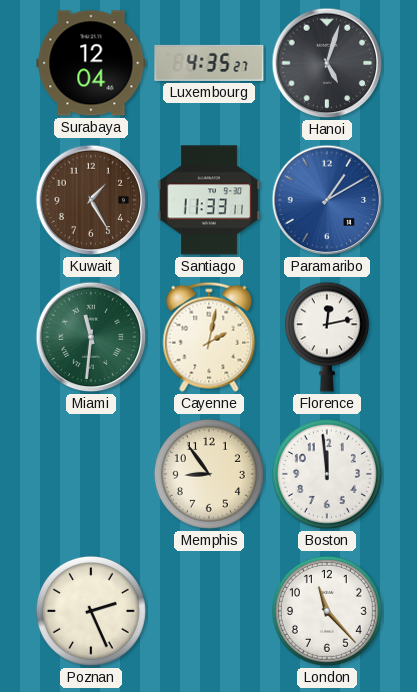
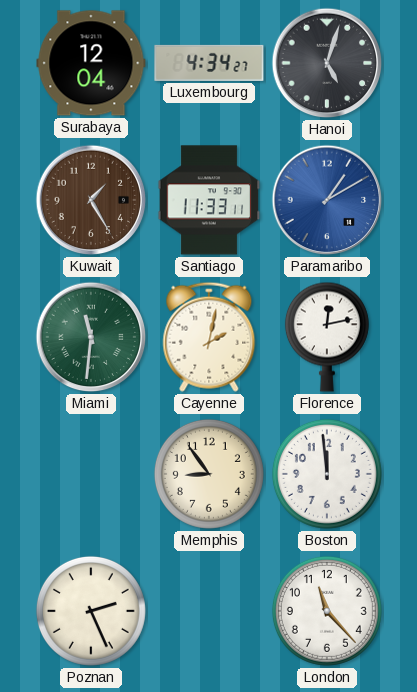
Luxembourg: 4:35 -> 4:34
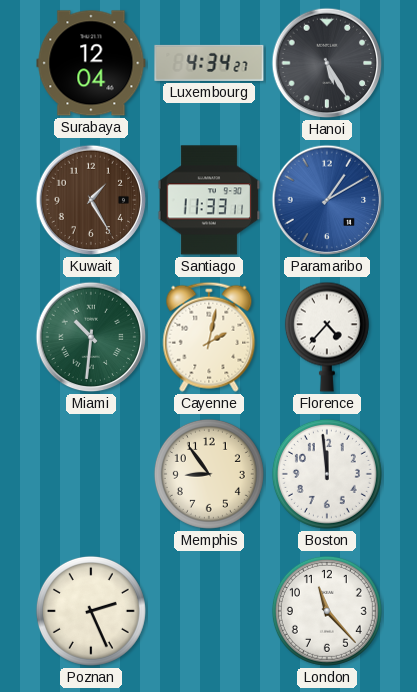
Hanoi: 5:03 -> 5:25
Miami: 11:31 -> 10:31
Florence: 12:13 -> 4:37
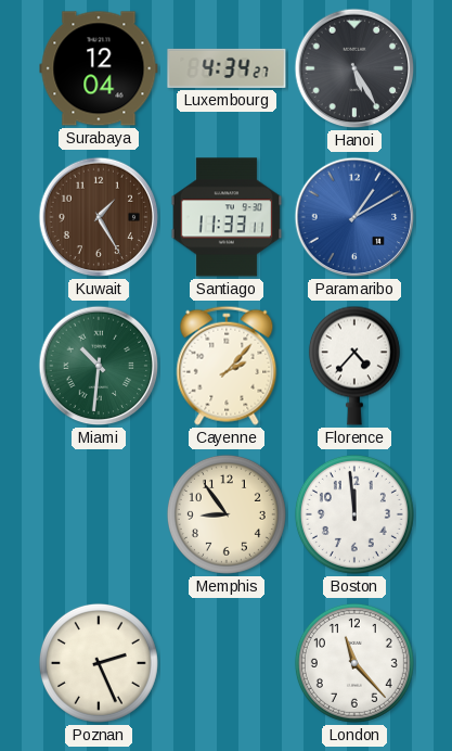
Cayenne: 2:02 -> 2:07
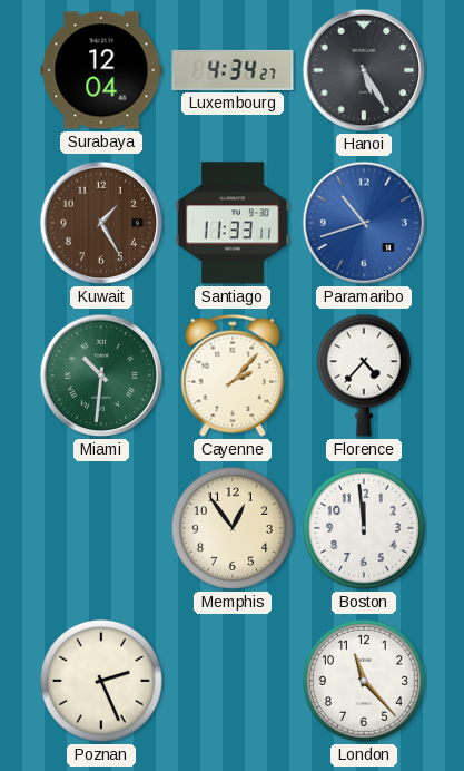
Paramaribo: 1:10 -> 10:42
Memphis: 8:54 -> 12:54
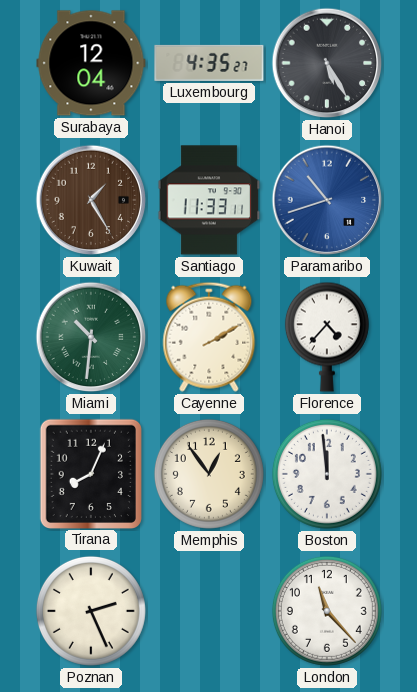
Luxembourg: 4:34 -> 4:35
Cayenne: 2:07 -> 2:10
Tirana: none -> 8:04
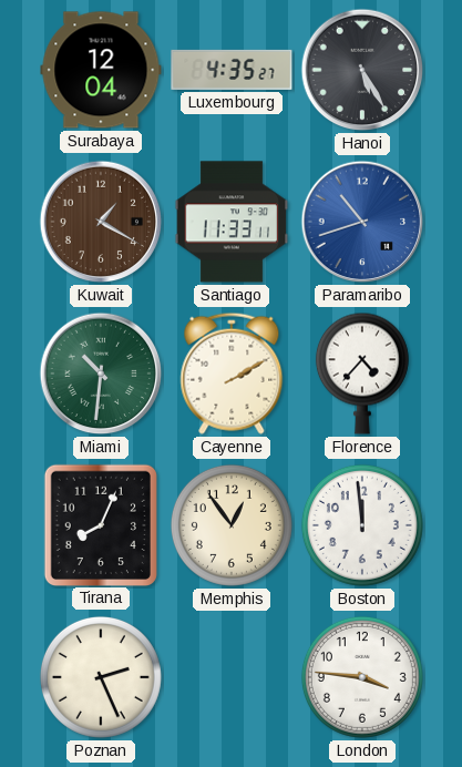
Kuwait: 1:25 -> 1:20
London: 11:23 -> 3:46
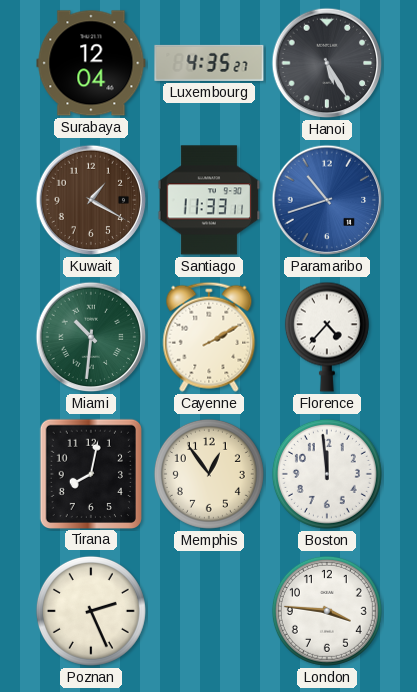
Tirana: 8:04 -> 8:02
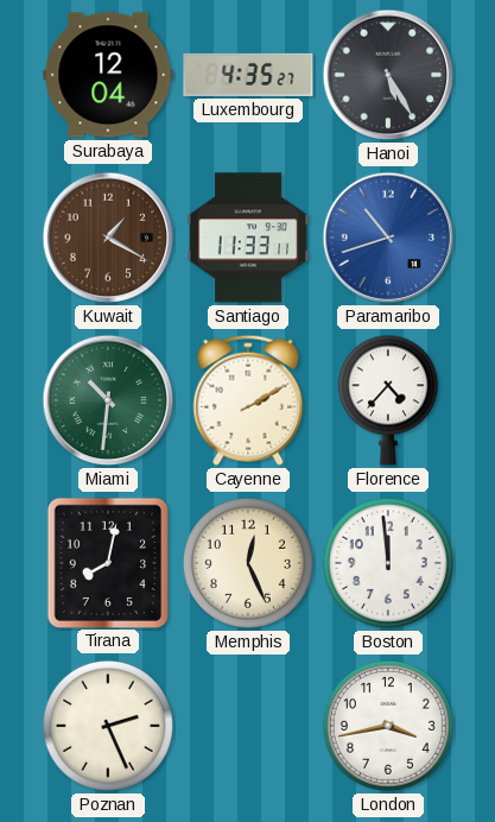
Memphis: 12:54 -> 12:26
London: 3:46 -> 3:43
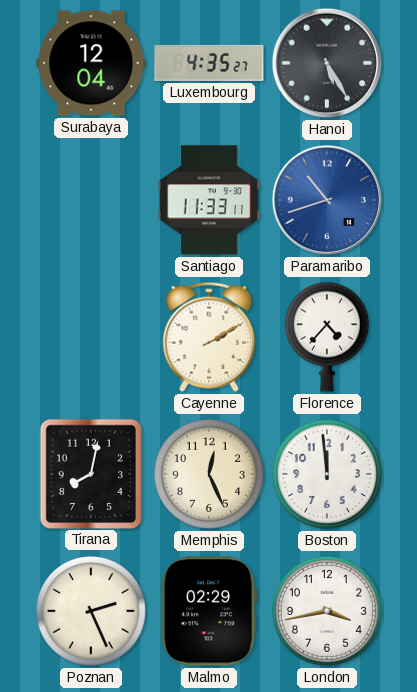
Kuwait: 1:20 -> none
Miami: 10:31 -> none
Malmo: none -> 02:29
